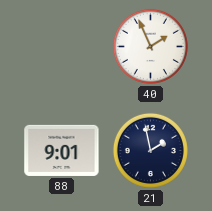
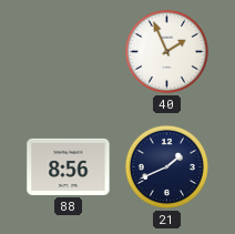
88: 9:01 -> 8:56
21: 1:58 -> 1:41
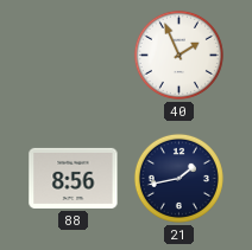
21: 1:41 -> 1:43
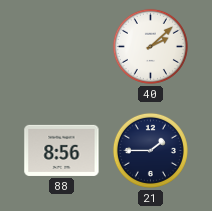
40: 1:56 -> 2:08
21: 1:43 -> 1:45
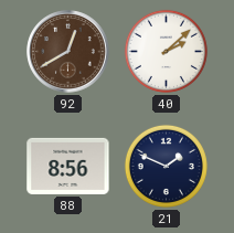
92: none -> 12:40
21: 1:45 -> 1:49
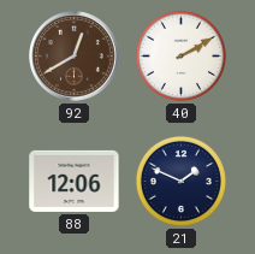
40: 2:08 -> 2:10
88: 8:56 -> 12:06
